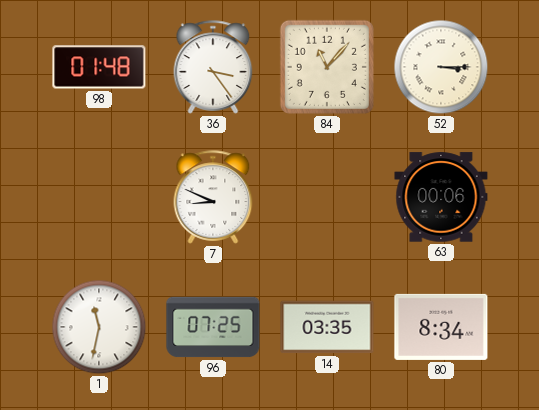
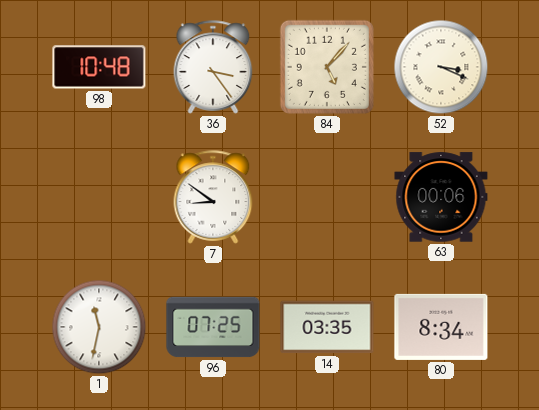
98: 01:48 -> 10:48
84: 11:07 -> 5:07
52: 3:15 -> 3:19
7: 8:49 -> 8:51
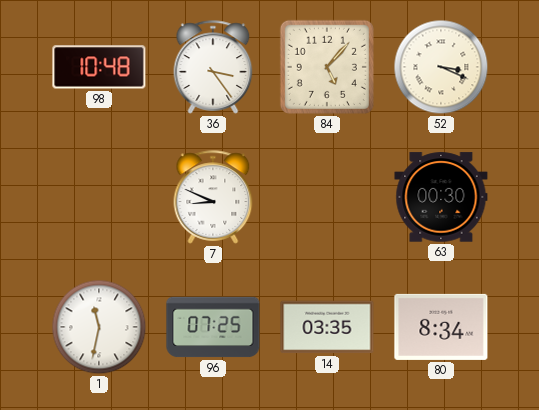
7: 8:51 -> 8:49
63: 00:06 -> 00:30
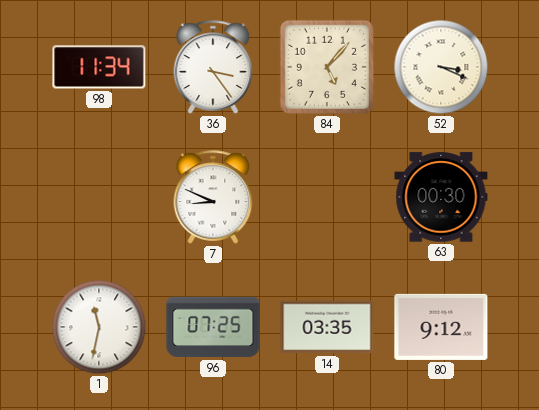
98: 10:48 -> 11:34
80: 8:34 -> 9:12
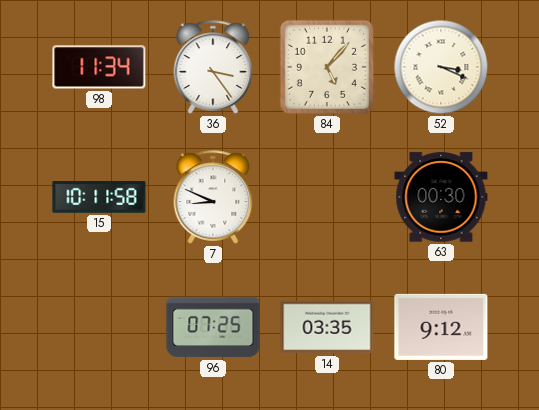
15: none -> 10:11
1: 11:32 -> none
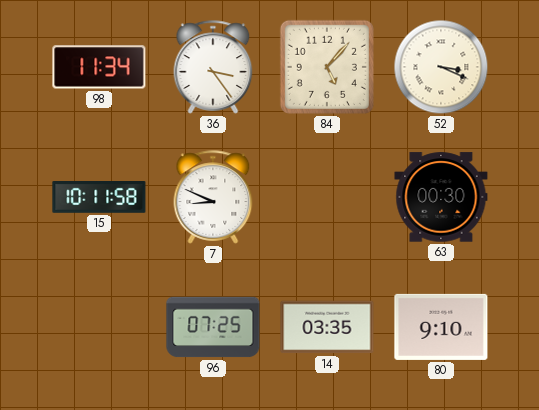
80: 9:12 -> 9:10
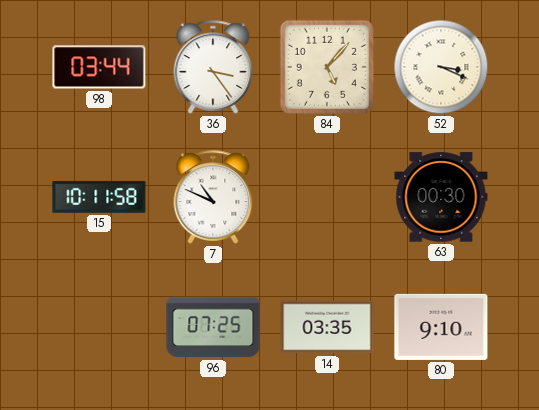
98: 11:34 -> 03:44
7: 8:49 -> 10:49
